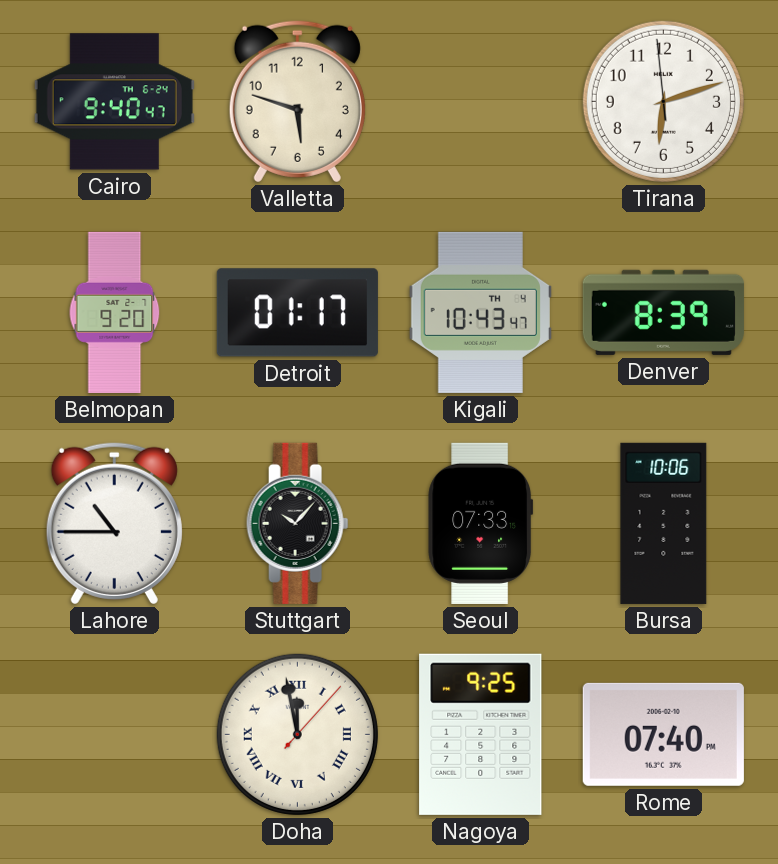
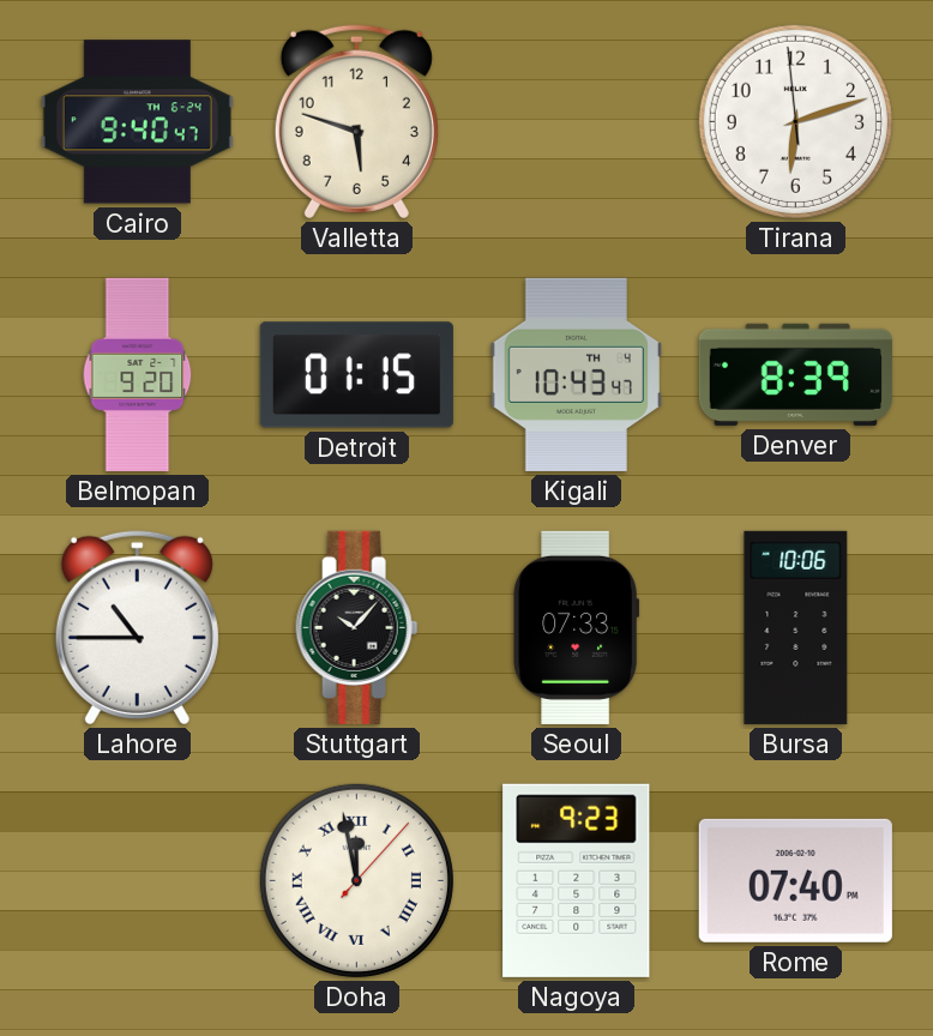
Detroit: 01:17 -> 01:15
Nagoya: 9:25 -> 9:23
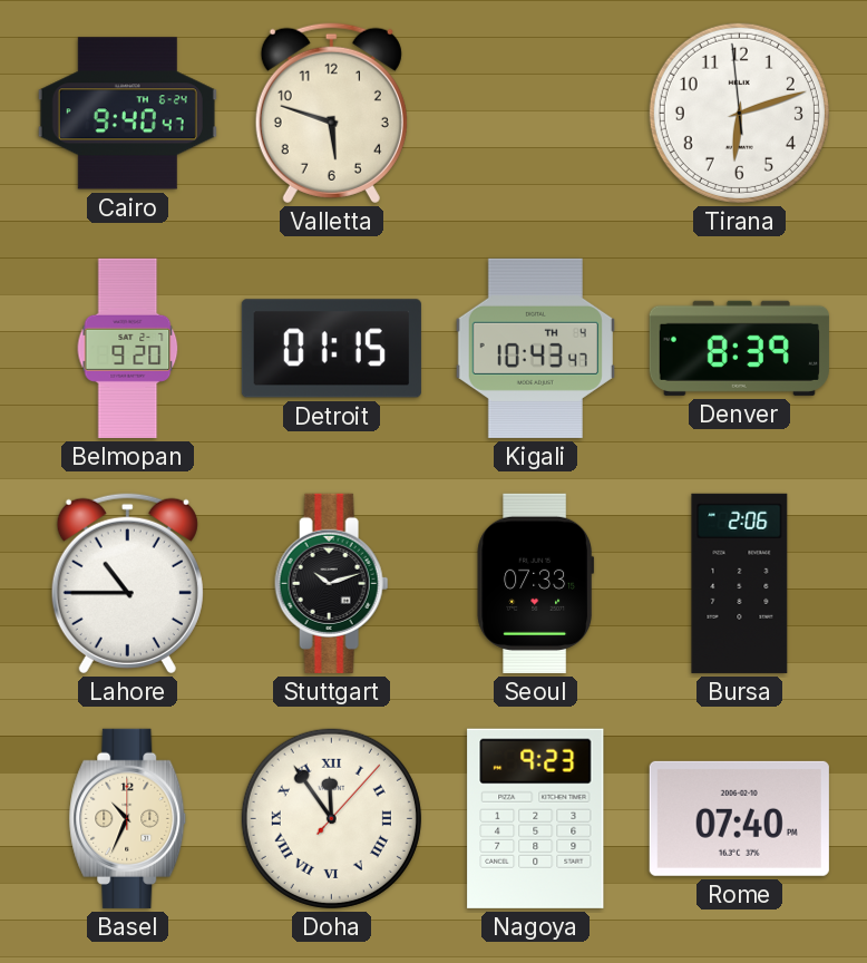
Stuttgart: 10:07 -> 10:12
Bursa: 10:06 -> 2:06
Basel: none -> 10:34
Doha: 11:58 -> 11:54
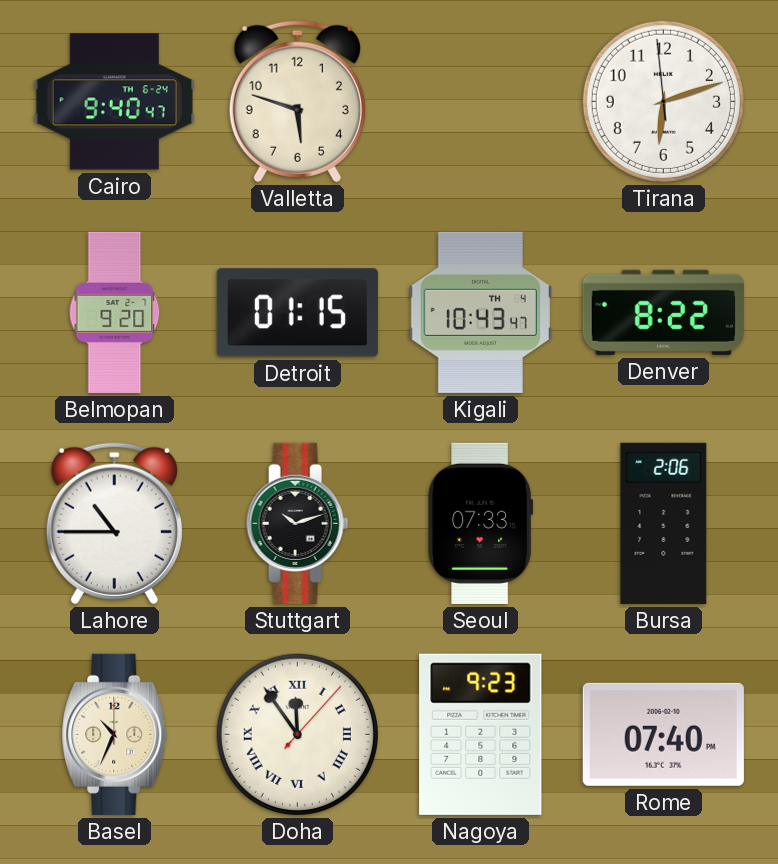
Denver: 8:39 -> 8:22
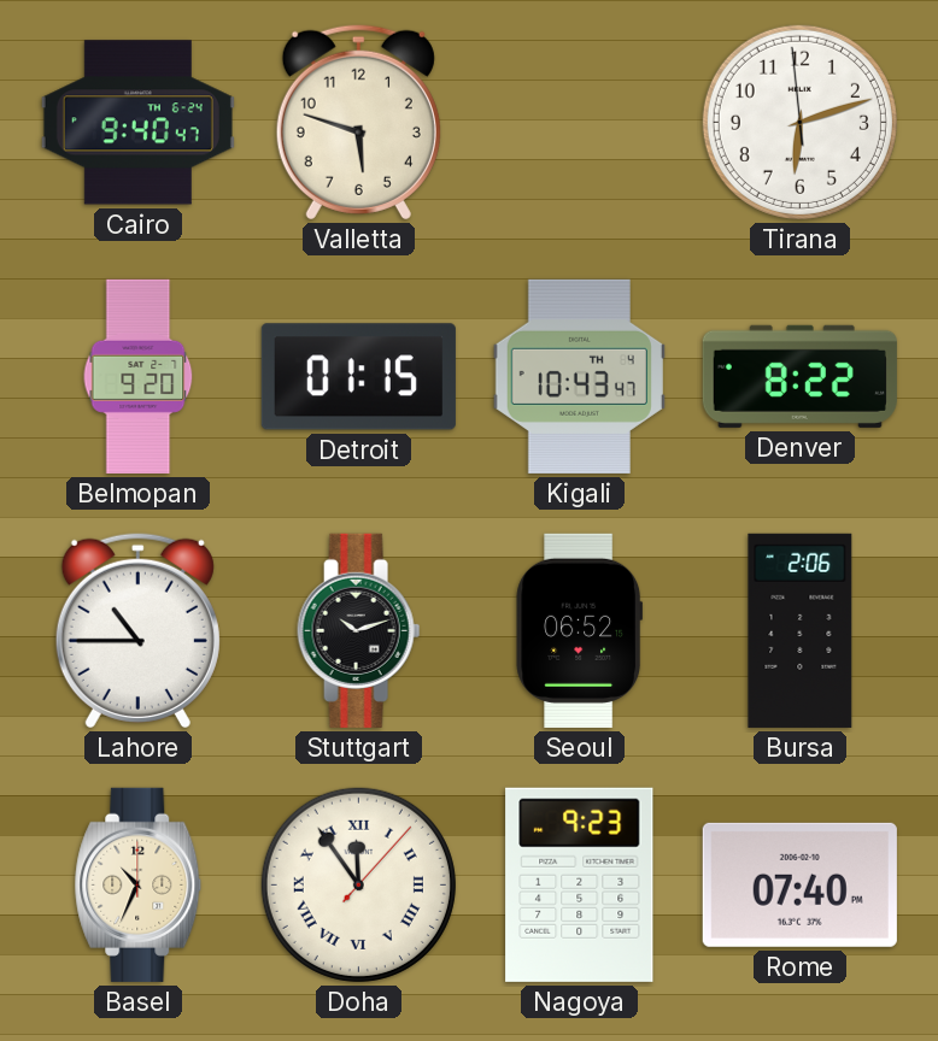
Seoul: 07:33 -> 06:52
